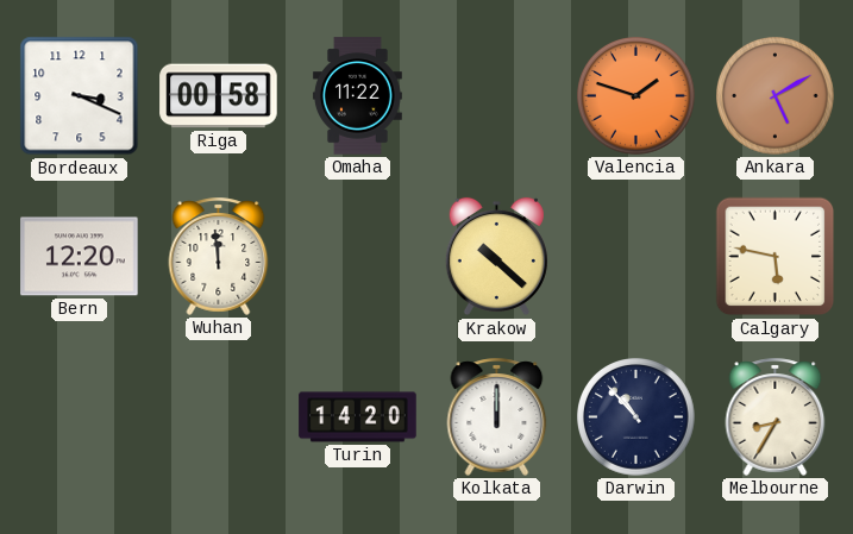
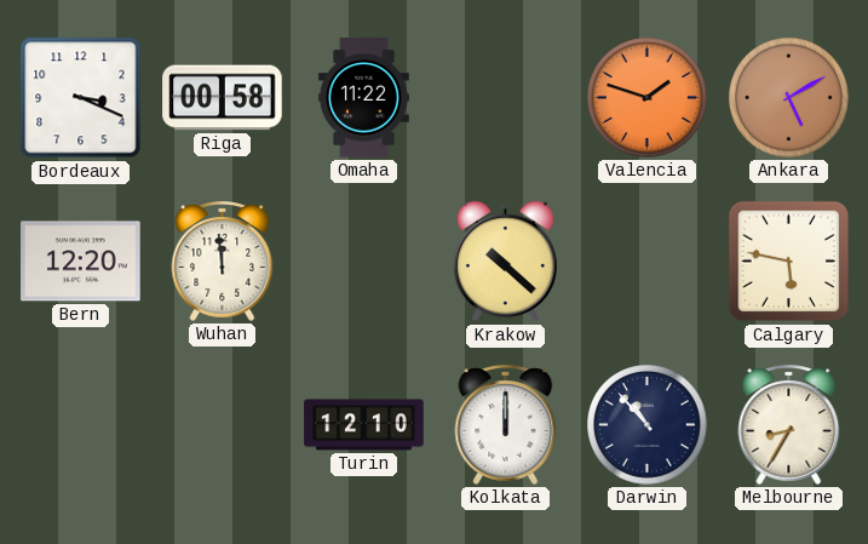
Turin: 14:20 -> 12:10
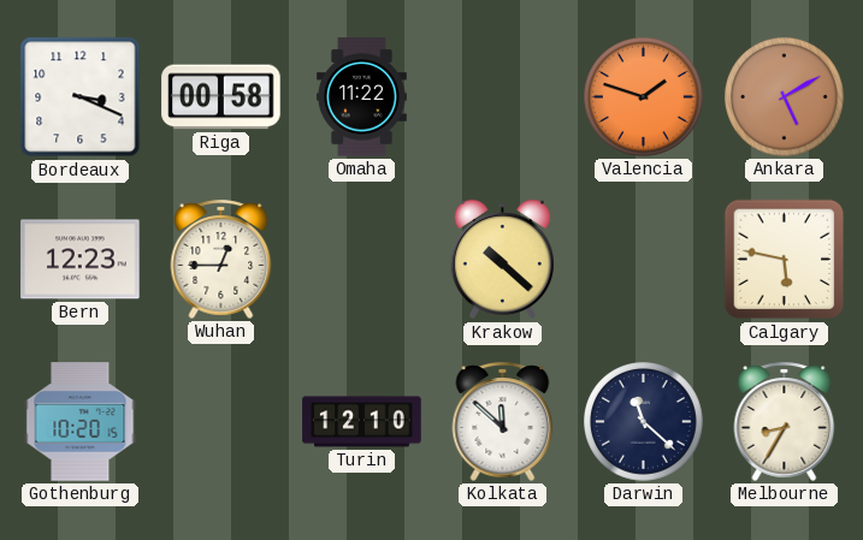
Bern: 12:20 -> 12:23
Wuhan: 11:59 -> 12:45
Gothenburg: none -> 10:20
Kolkata: 12:00 -> 11:52
Darwin: 10:53 -> 11:22
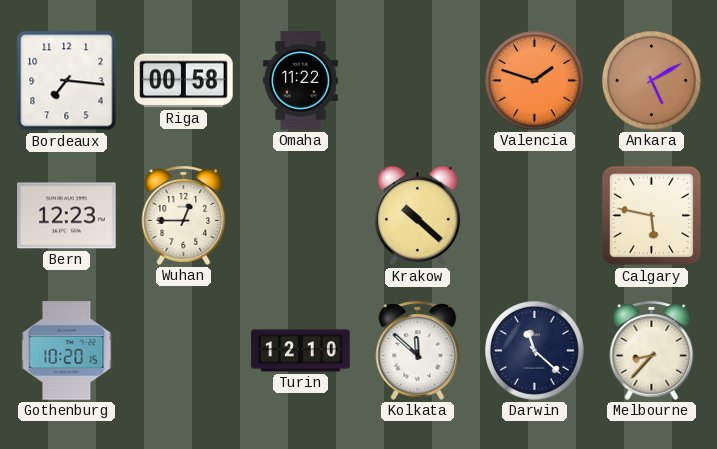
Bordeaux: 3:19 -> 7:16
Melbourne: 8:35 -> 8:37
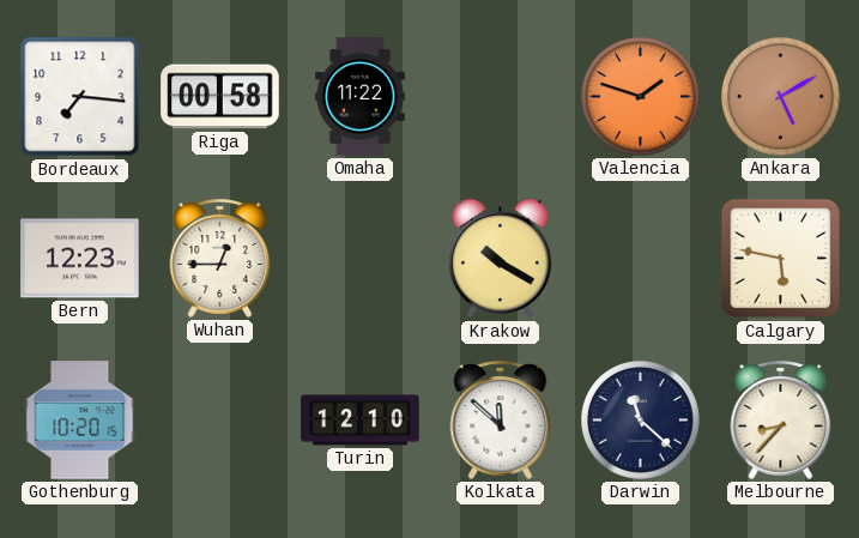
Krakow: 10:22 -> 10:20
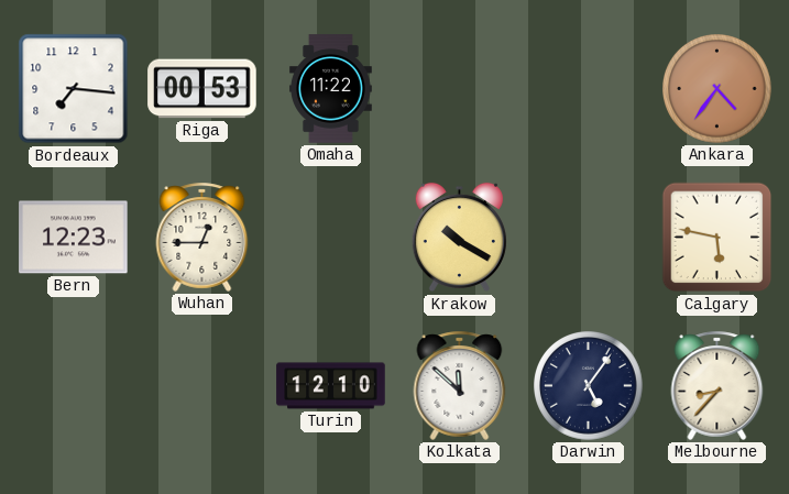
Riga: 00:58 -> 00:53
Valencia: 1:48 -> none
Ankara: 5:10 -> 4:36
Gothenburg: 10:20 -> none
Darwin: 11:22 -> 5:06
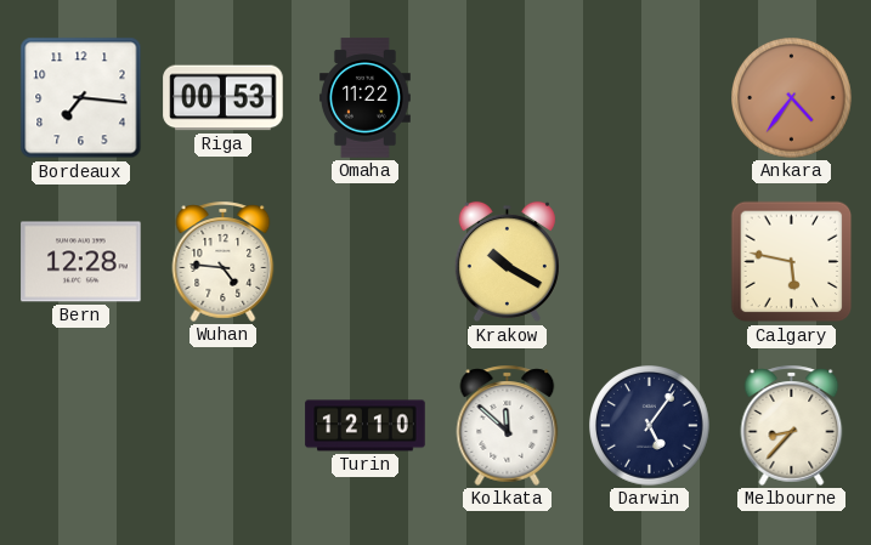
Bern: 12:23 -> 12:28
Wuhan: 12:45 -> 4:46
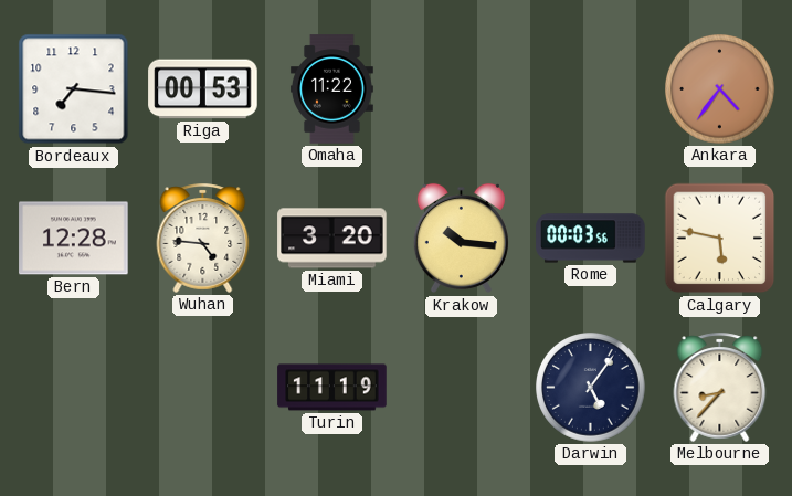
Miami: none -> 3:20
Krakow: 10:20 -> 10:16
Rome: none -> 00:03
Turin: 12:10 -> 11:19
Kolkata: 11:52 -> none
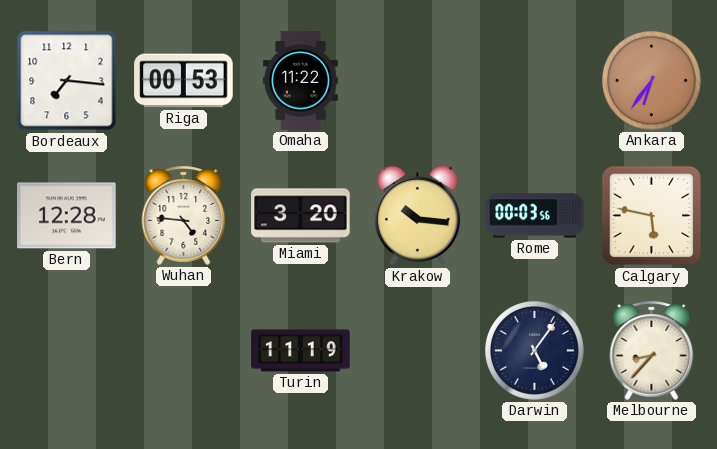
Ankara: 4:36 -> 6:36
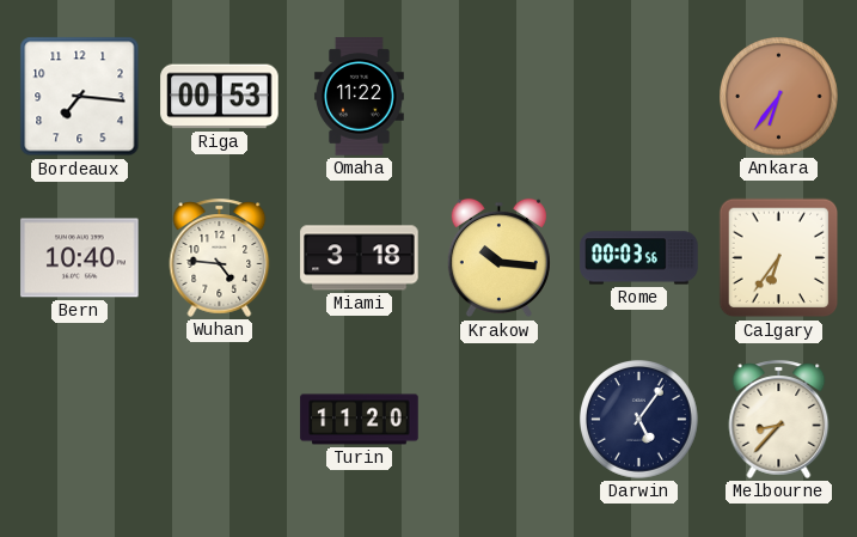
Bern: 12:28 -> 10:40
Miami: 3:20 -> 3:18
Calgary: 5:47 -> 6:36
Turin: 11:19 -> 11:20
